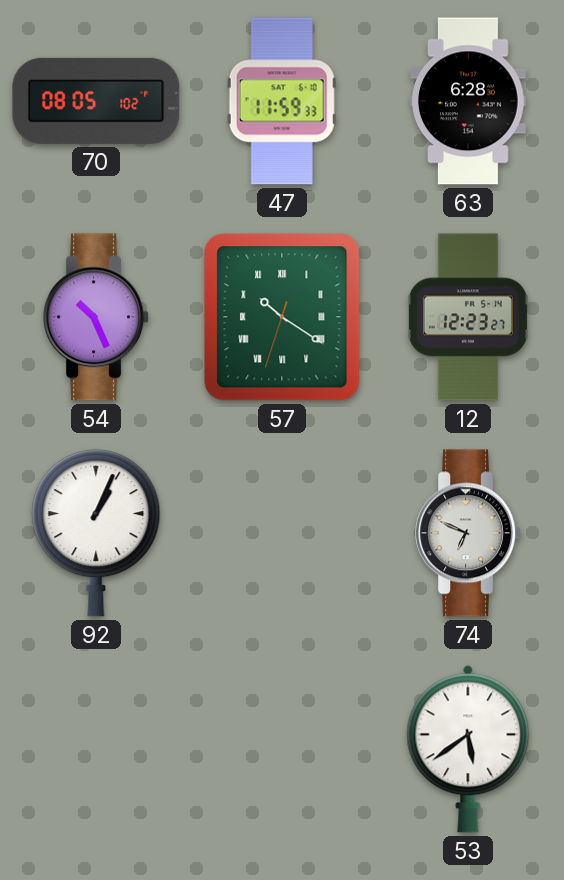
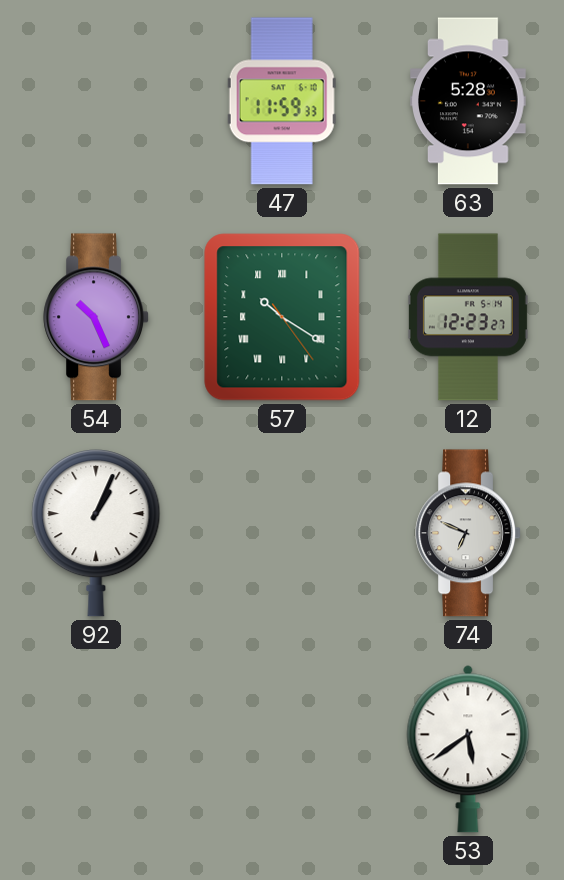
70: 08:05 -> none
63: 6:28 -> 5:28
57: 10:20:33 -> 10:20:24
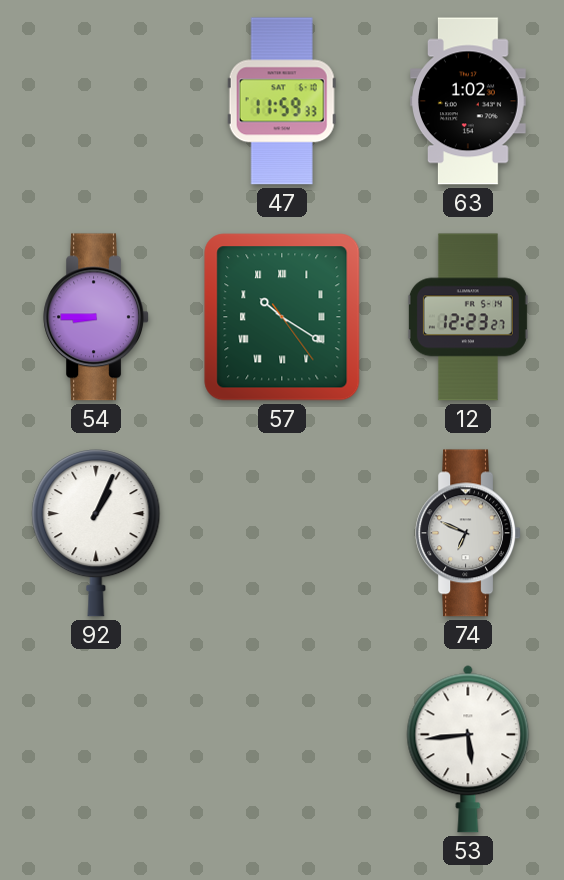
63: 5:28 -> 1:02
54: 10:26 -> 8:45
53: 5:39 -> 5:44
